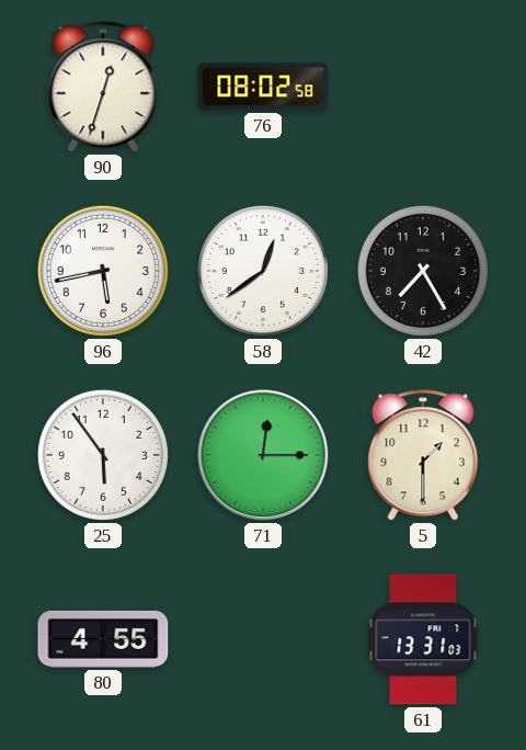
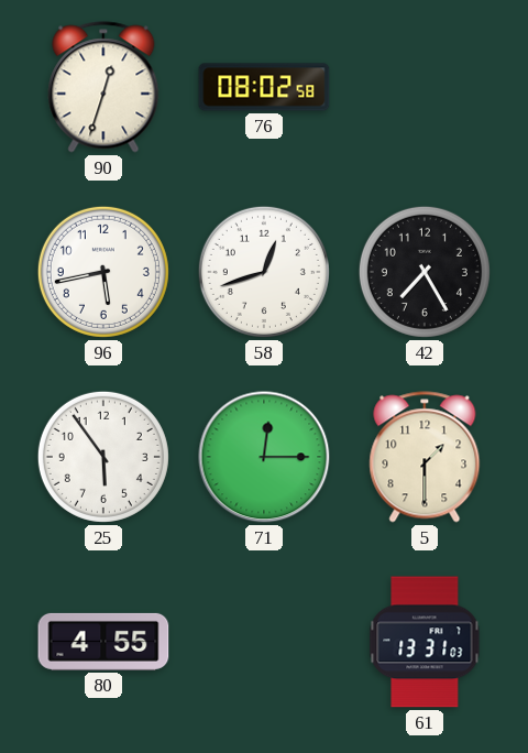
58: 12:39 -> 12:42
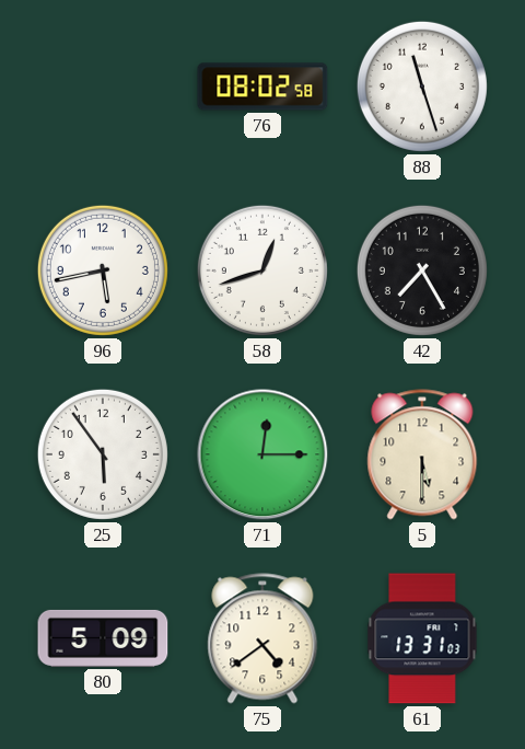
90: 12:33 -> none
88: none -> 11:27
5: 1:30 -> 5:30
80: 4:55 -> 5:09
75: none -> 4:39
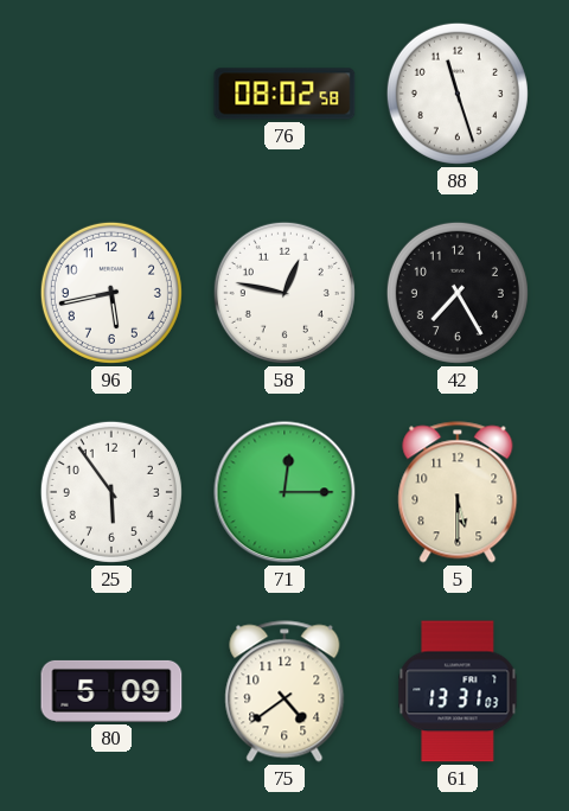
58: 12:42 -> 12:47
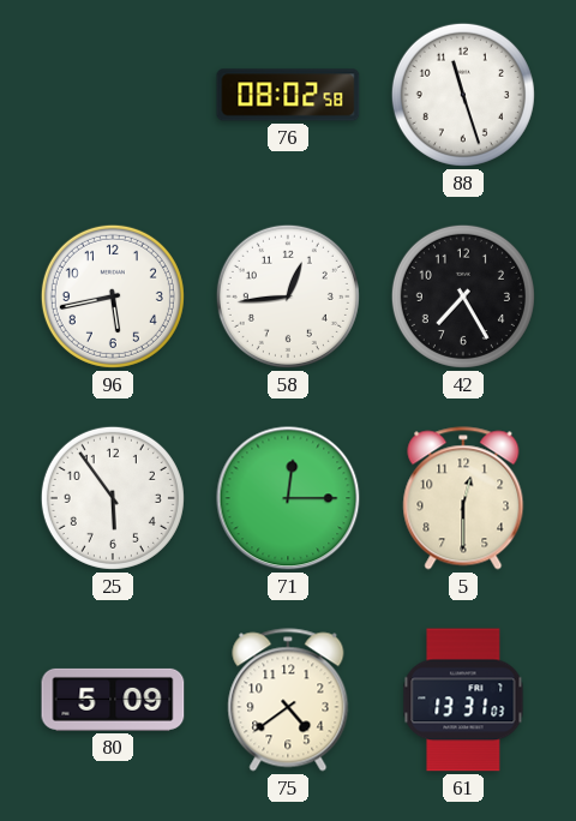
58: 12:47 -> 12:44
5: 5:30 -> 12:30
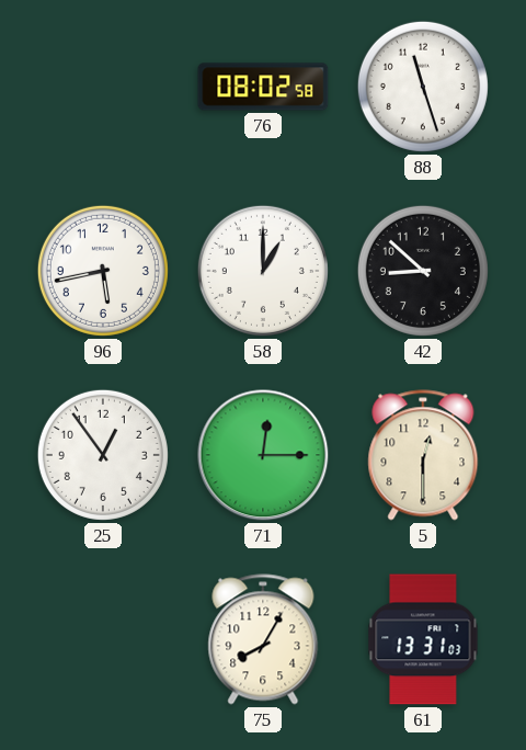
58: 12:44 -> 1:00
42: 7:25 -> 8:52
25: 5:54 -> 12:54
80: 5:09 -> none
75: 4:39 -> 8:05
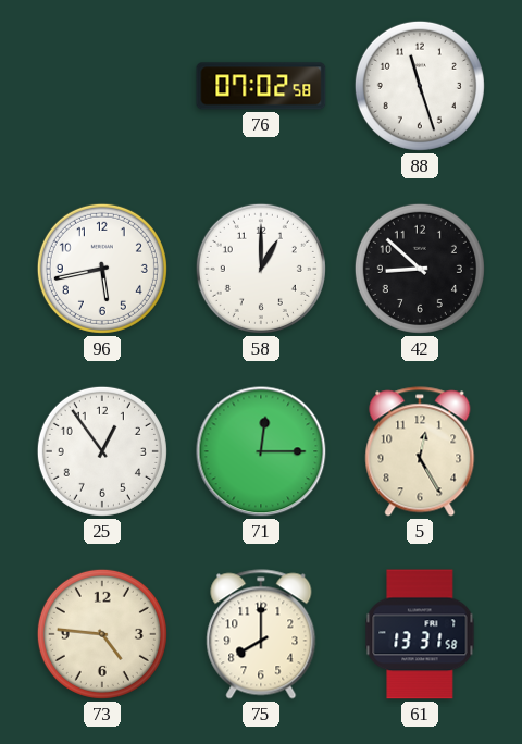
76: 08:02 -> 07:02
5: 12:30 -> 12:25
73: none -> 4:46
75: 8:05 -> 8:00
61: 13:31:03 -> 13:31:58
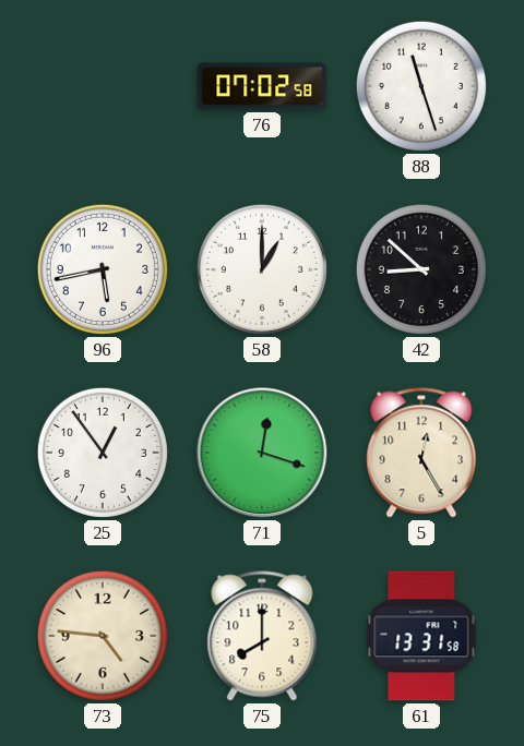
71: 12:15 -> 12:18
